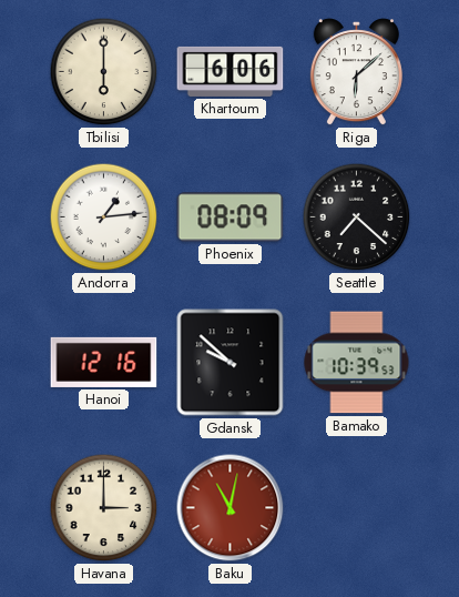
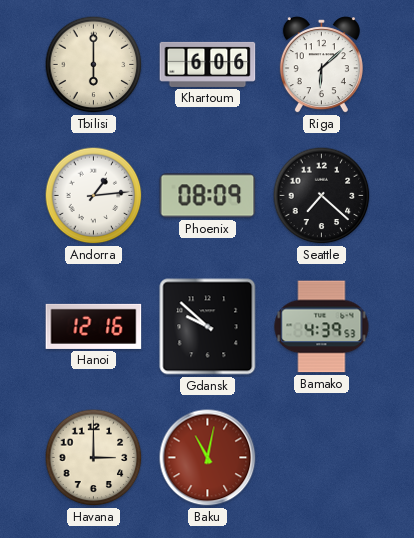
Bamako: 10:39 -> 4:39
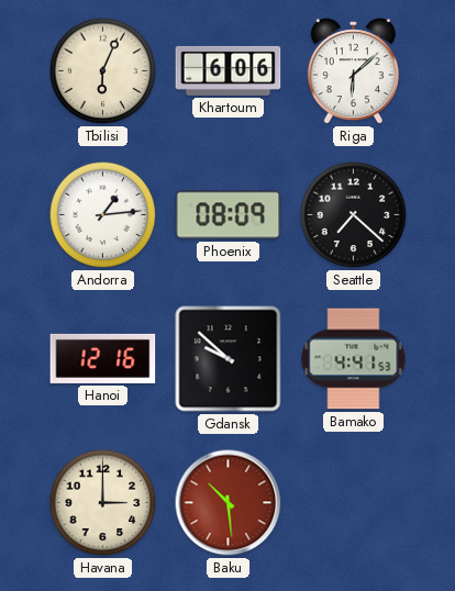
Tbilisi: 6:00 -> 6:04
Bamako: 4:39 -> 4:41
Baku: 11:02 -> 10:29
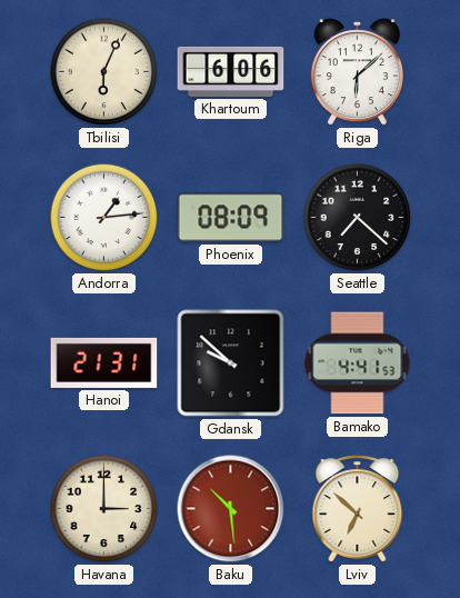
Hanoi: 12:16 -> 21:31
Lviv: none -> 6:52
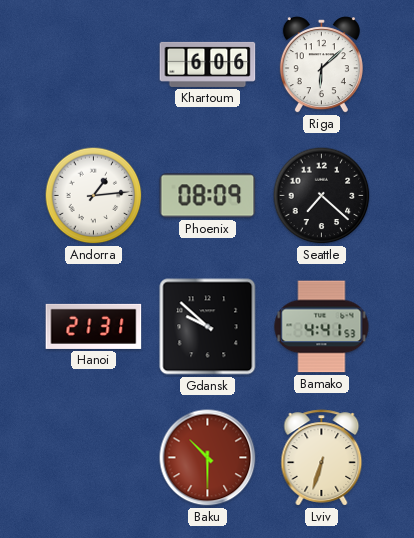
Tbilisi: 6:04 -> none
Havana: 3:00 -> none
Baku: 10:29 -> 10:30
Lviv: 6:52 -> 6:33
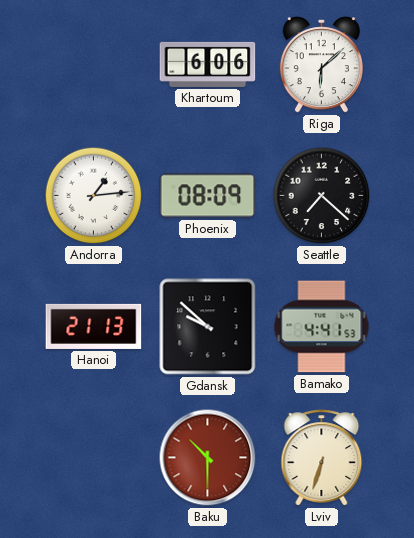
Hanoi: 21:31 -> 21:13
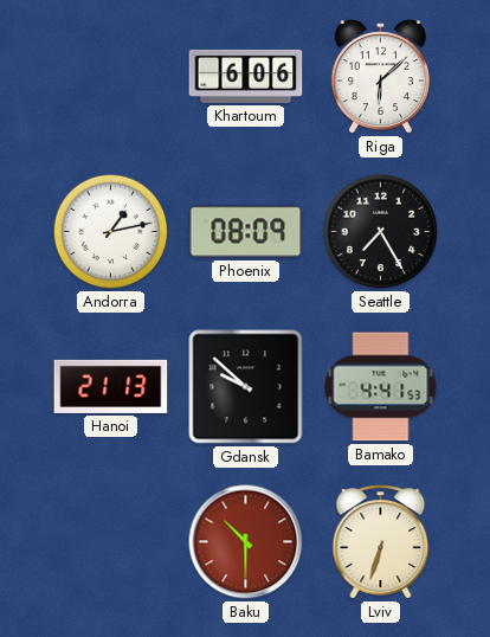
Andorra: 1:14 -> 1:13
Seattle: 7:22 -> 7:25
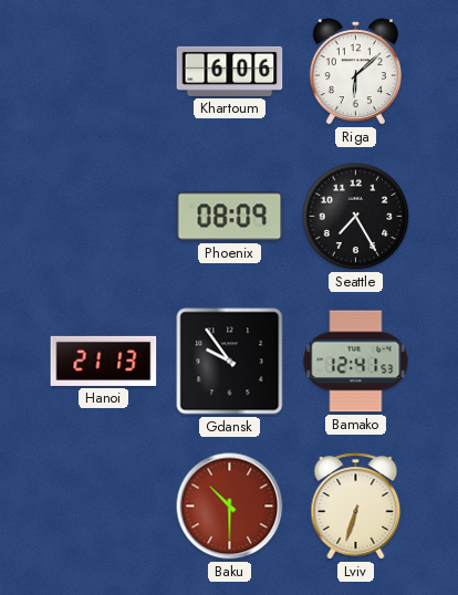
Andorra: 1:13 -> none
Gdansk: 9:52 -> 9:54
Bamako: 4:41 -> 12:41
